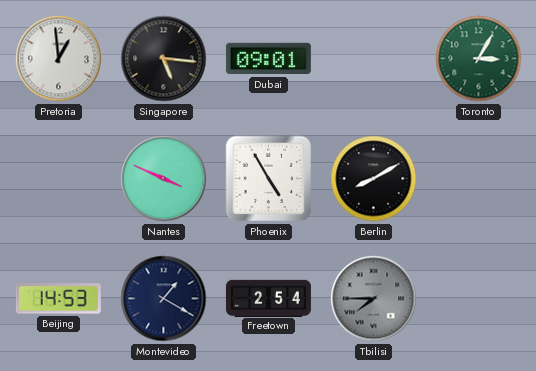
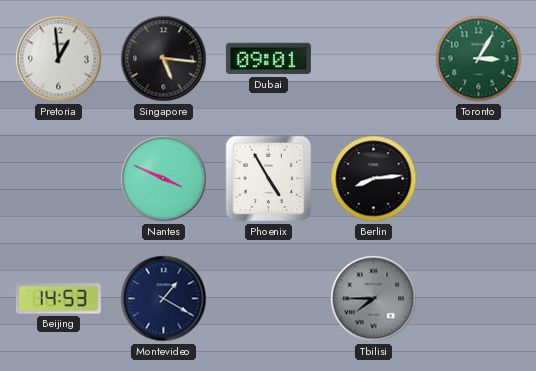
Berlin: 8:10 -> 8:14
Freetown: 2:54 -> none
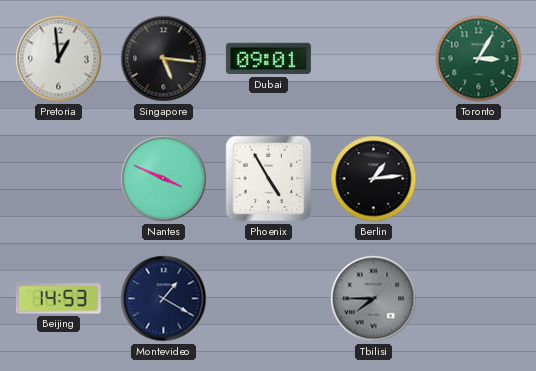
Berlin: 8:14 -> 1:14
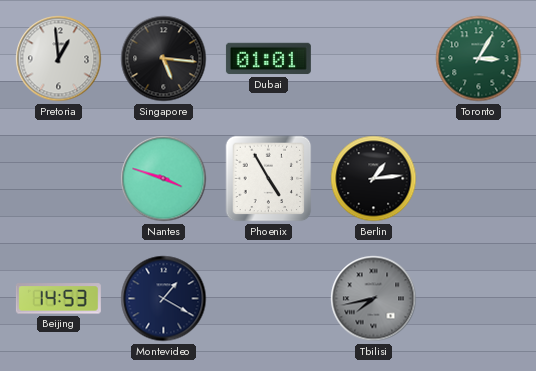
Dubai: 09:01 -> 01:01
Nantes: 3:49 -> 3:48
Tbilisi: 7:45 -> 7:43
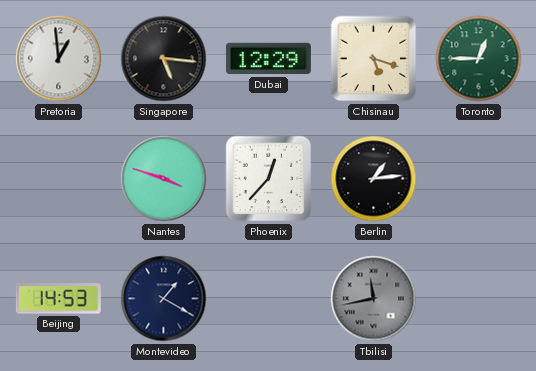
Dubai: 01:01 -> 12:29
Chisinau: none -> 5:18
Toronto: 3:05 -> 12:45
Phoenix: 4:55 -> 12:37
Tbilisi: 7:43 -> 11:43
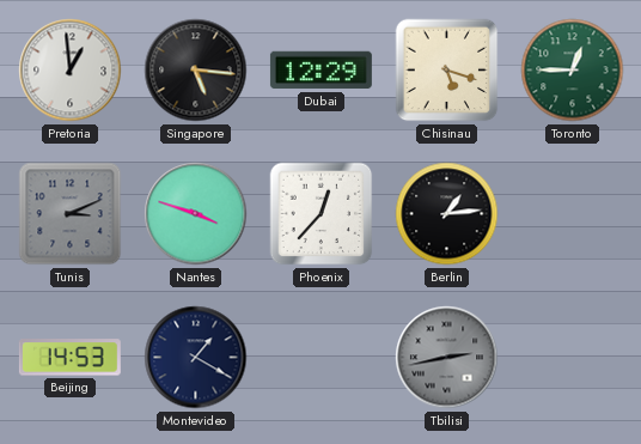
Tunis: none -> 3:11
Tbilisi: 11:43 -> 2:43
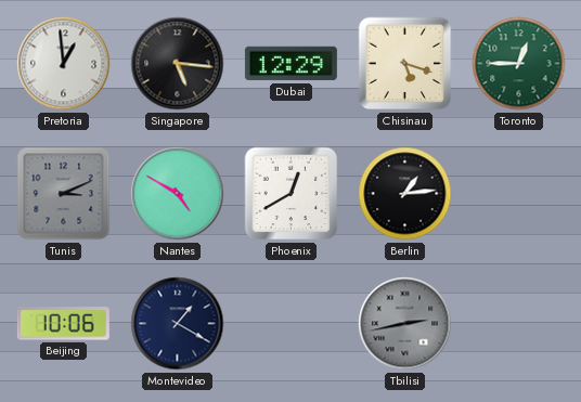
Nantes: 3:48 -> 4:50
Phoenix: 12:37 -> 12:40
Beijing: 14:53 -> 10:06
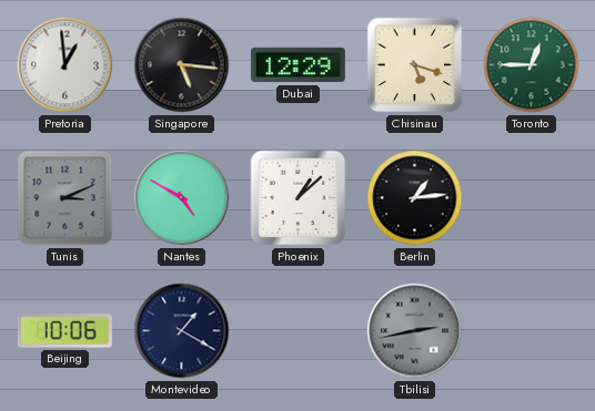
Phoenix: 12:40 -> 1:08
